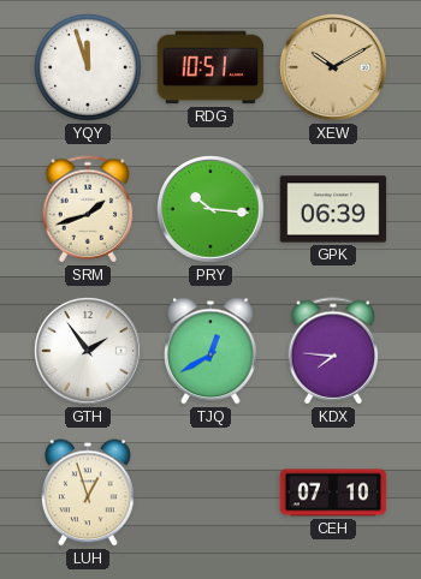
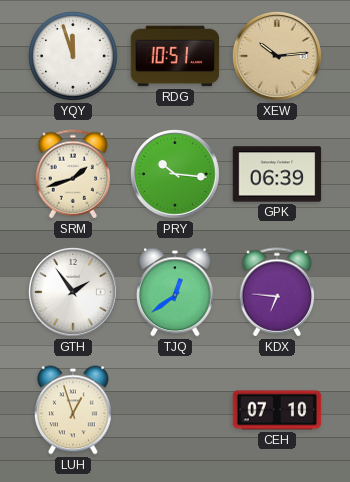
XEW: 10:10 -> 10:14
TJQ: 12:40 -> 12:39
KDX: 7:46 -> 6:46
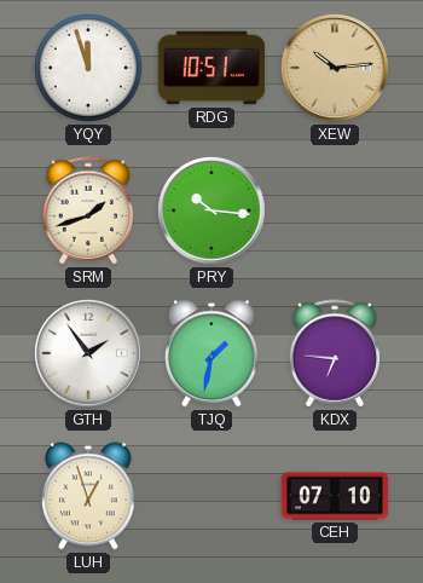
GPK: 06:39 -> none
TJQ: 12:39 -> 1:32
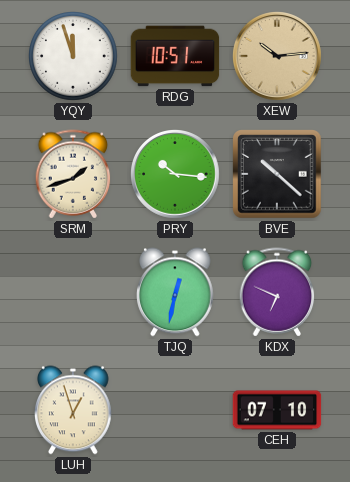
BVE: none -> 10:22
GTH: 1:54 -> none
TJQ: 1:32 -> 12:32
KDX: 6:46 -> 6:49
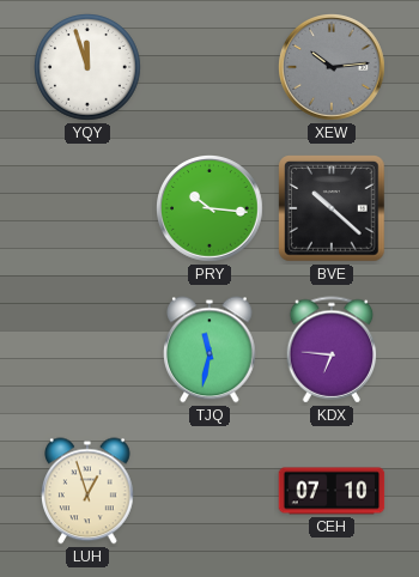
RDG: 10:51 -> none
XEW dial: champagne -> grey
SRM: 1:42 -> none
TJQ: 12:32 -> 11:32
KDX: 6:49 -> 6:46
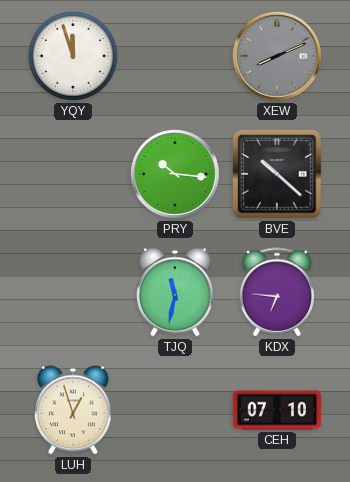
XEW: 10:14 -> 8:11
